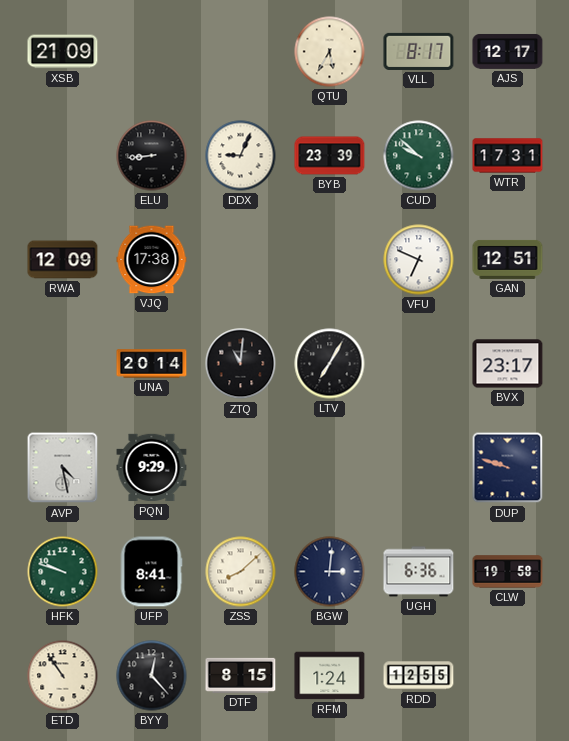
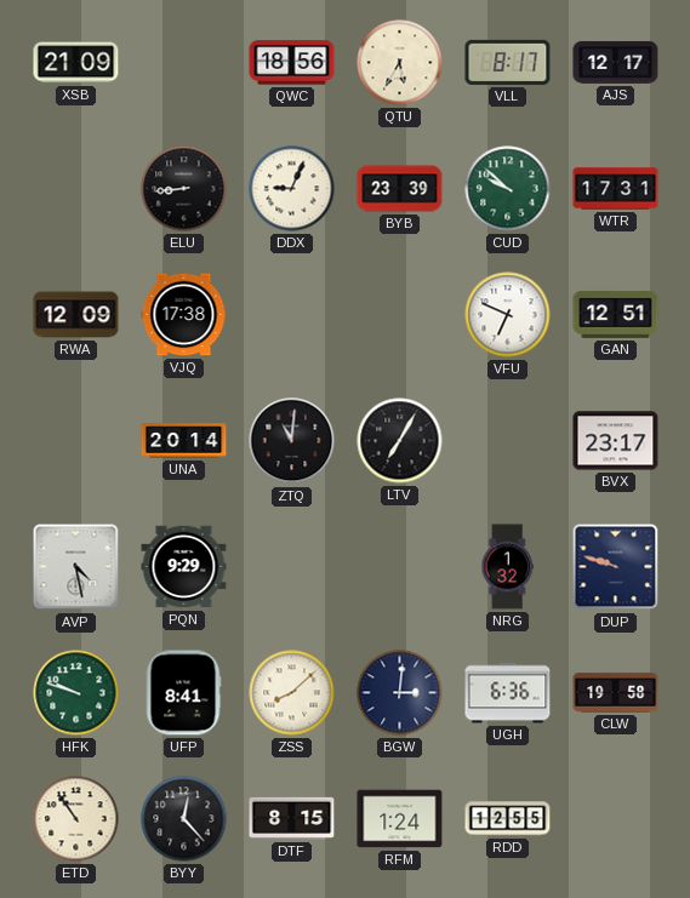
QWC: none -> 18:56
NRG: none -> 1:32
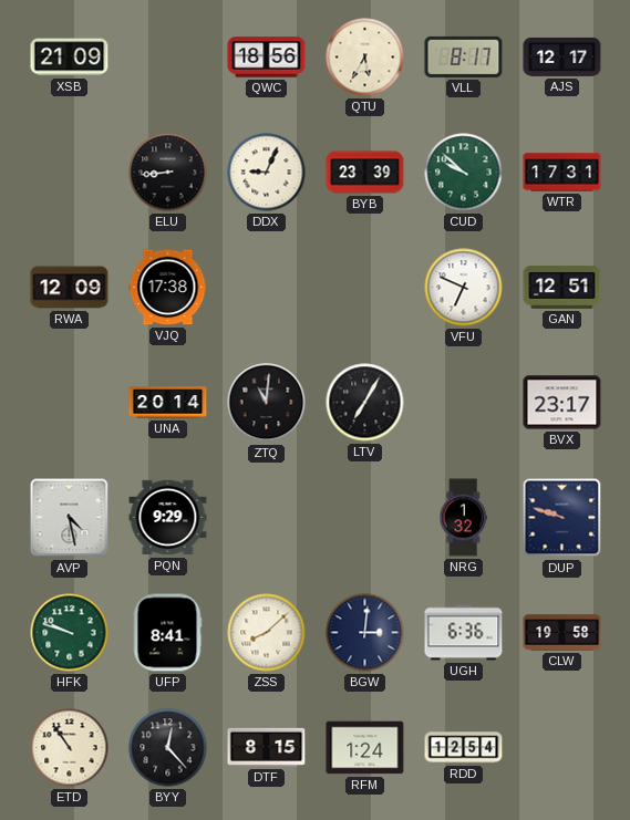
RDD: 12:55 -> 12:54
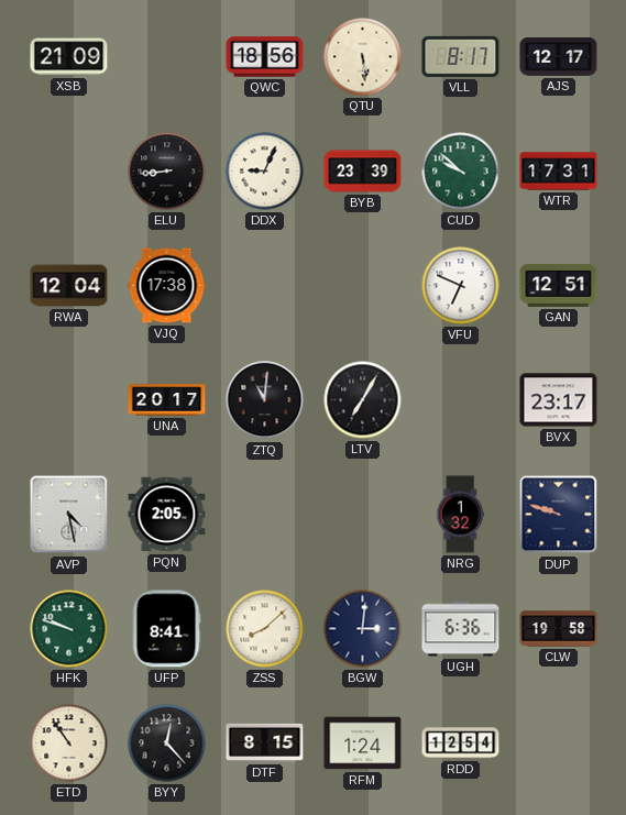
QTU: 5:35 -> 5:29
RWA: 12:09 -> 12:04
UNA: 20:14 -> 20:17
PQN: 9:29 -> 2:05
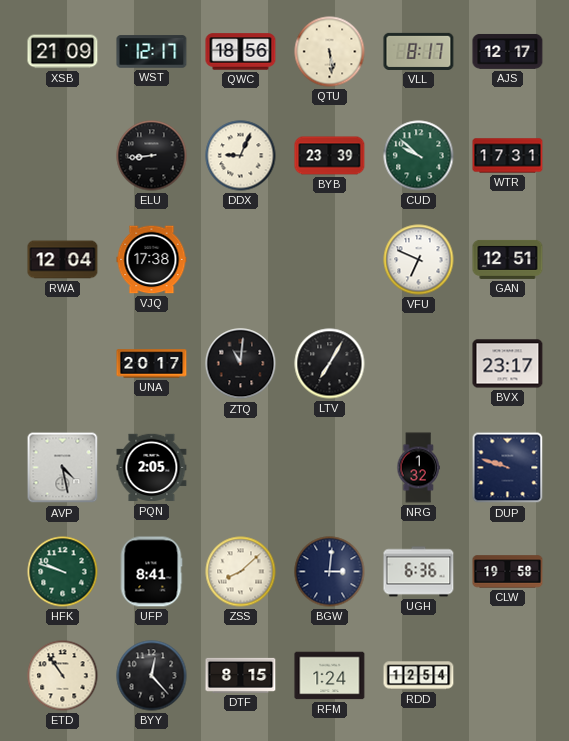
WST: none -> 12:17
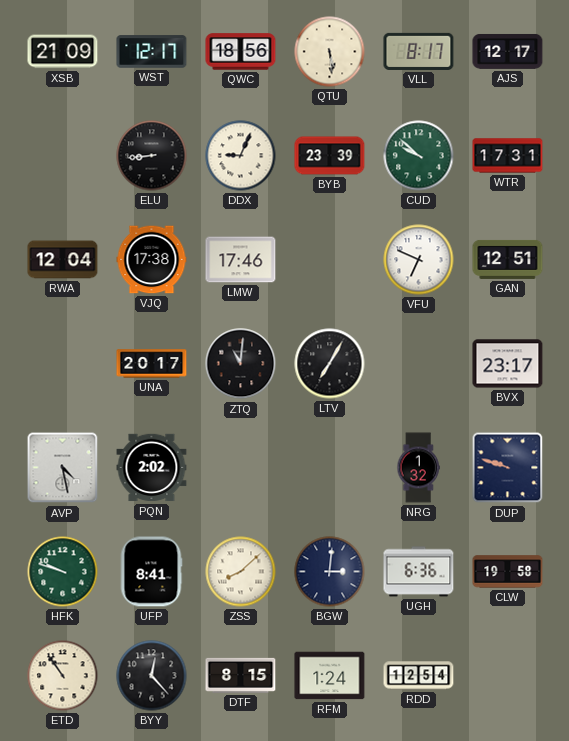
LMW: none -> 17:46
PQN: 2:05 -> 2:02
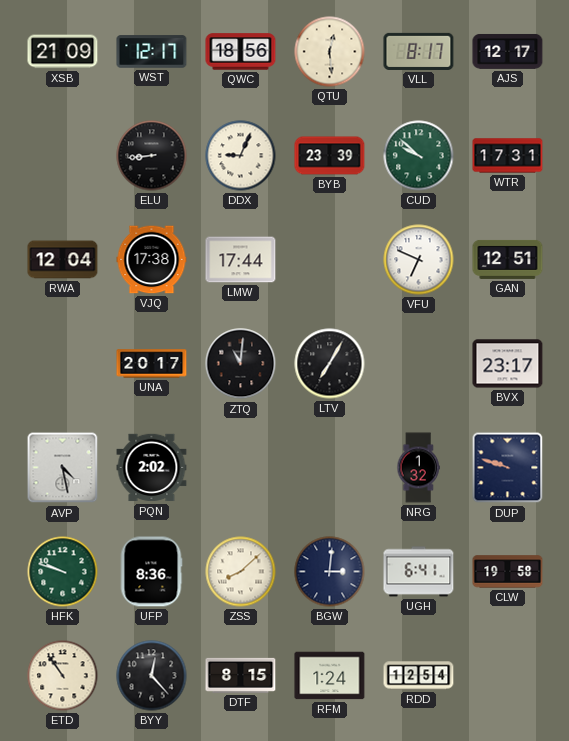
QTU: 5:29 -> 12:29
LMW: 17:46 -> 17:44
UFP: 8:41 -> 8:36
UGH: 6:36 -> 6:41
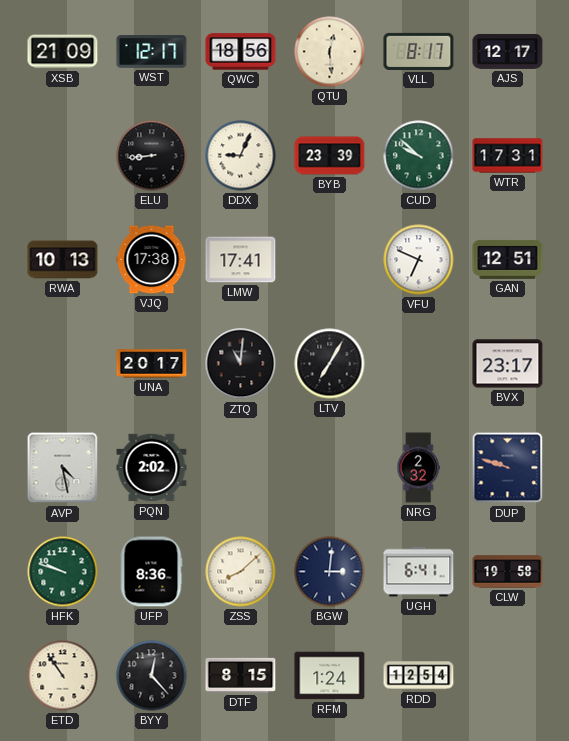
RWA: 12:04 -> 10:13
LMW: 17:44 -> 17:41
NRG: 1:32 -> 2:32
